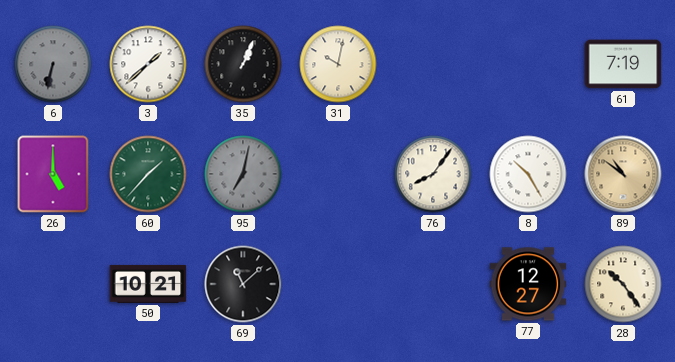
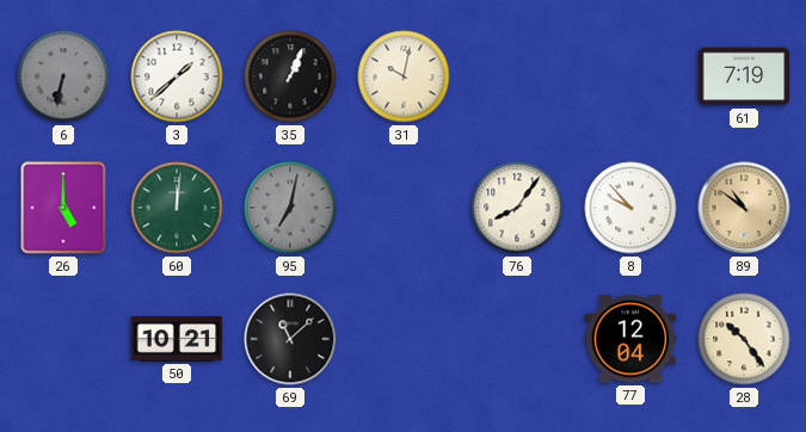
60: 1:37 -> 12:01
8: 10:25 -> 9:53
77: 12:27 -> 12:04
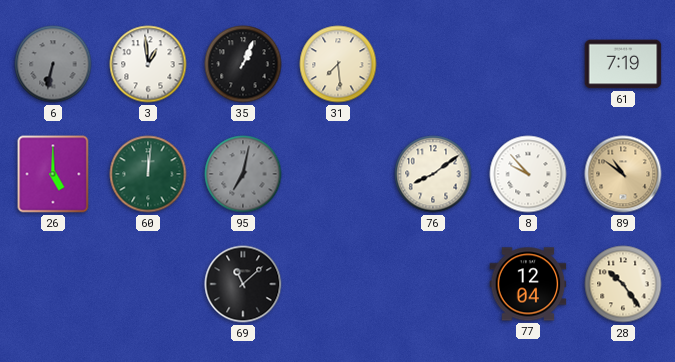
3: 1:38 -> 12:59
31: 10:02 -> 7:29
76: 8:06 -> 8:09
50: 10:21 -> none
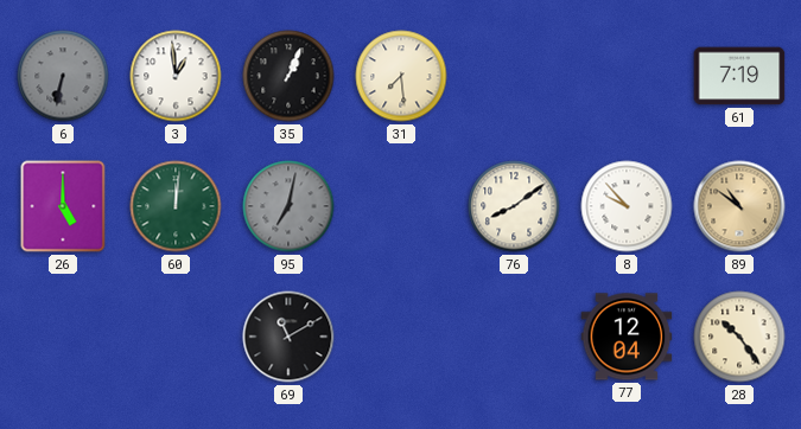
69: 11:08 -> 11:10
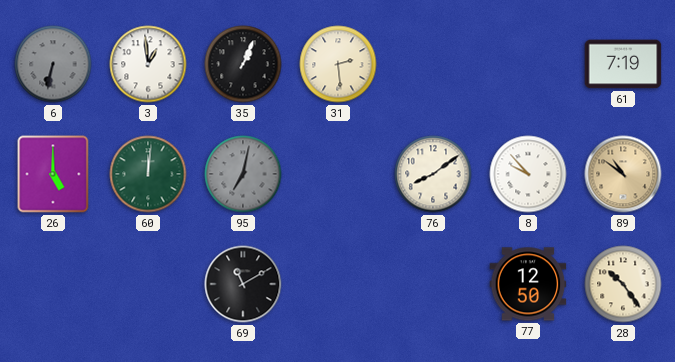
31: 7:29 -> 2:29
77: 12:04 -> 12:50
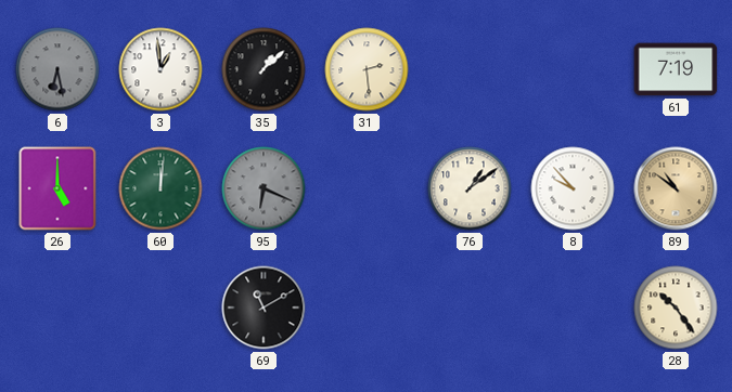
6: 6:32 -> 6:28
35: 1:04 -> 1:08
95: 7:02 -> 6:19
76: 8:09 -> 1:09
77: 12:50 -> none
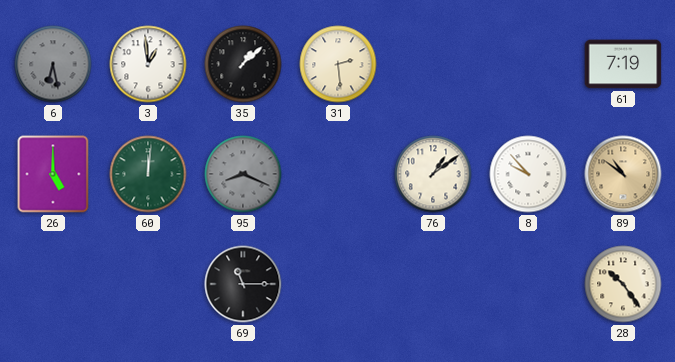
95: 6:19 -> 8:19
69: 11:10 -> 11:15
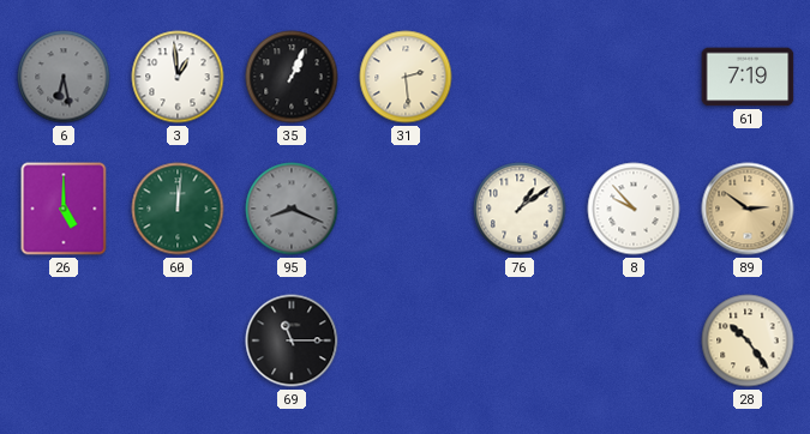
35: 1:08 -> 1:04
89: 10:51 -> 2:51
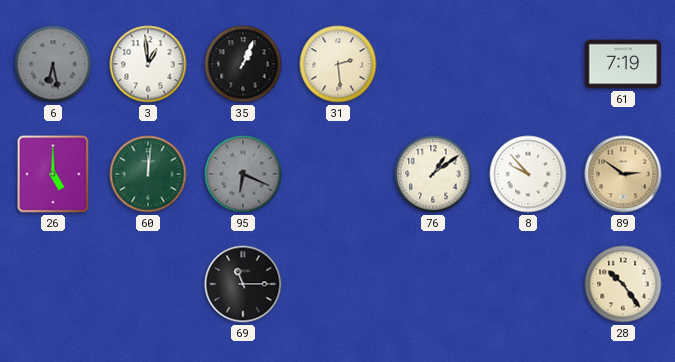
95: 8:19 -> 6:19
